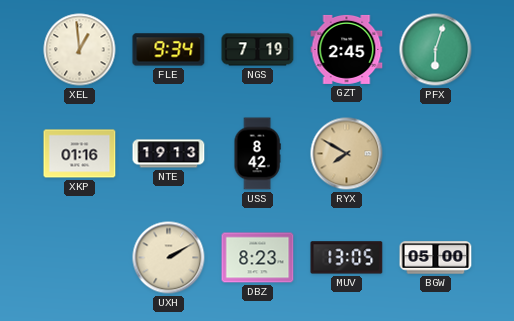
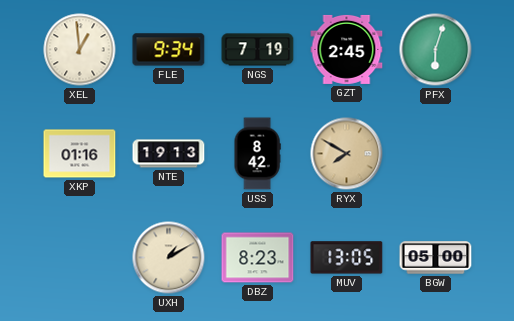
UXH: 2:10 -> 1:10
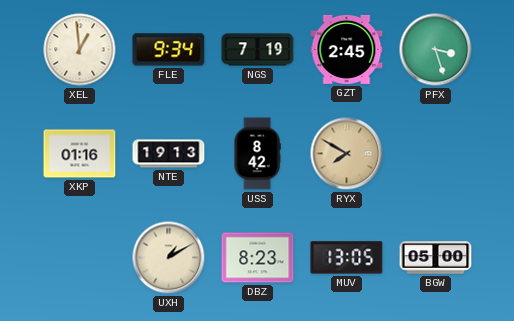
PFX: 6:03 -> 3:27
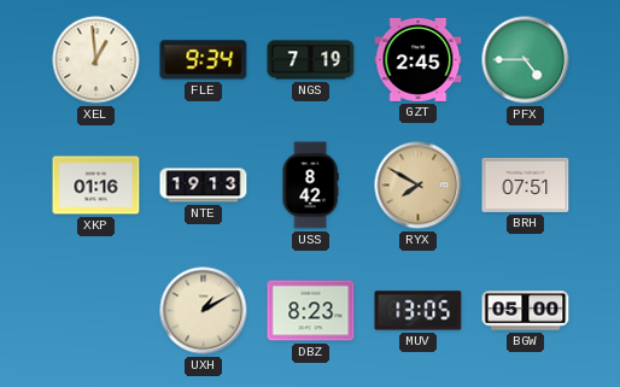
PFX: 3:27 -> 4:45
BRH: none -> 07:51
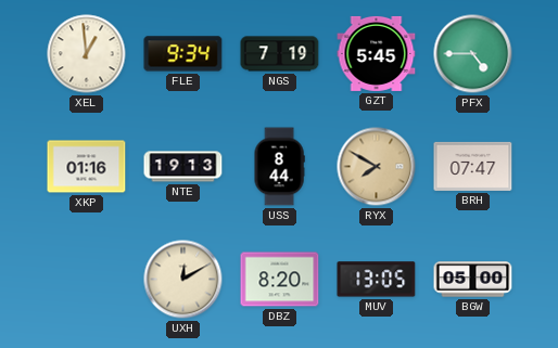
GZT: 2:45 -> 5:45
USS: 8:42 -> 8:44
BRH: 07:51 -> 07:47
UXH: 1:10 -> 12:10
DBZ: 8:23 -> 8:20
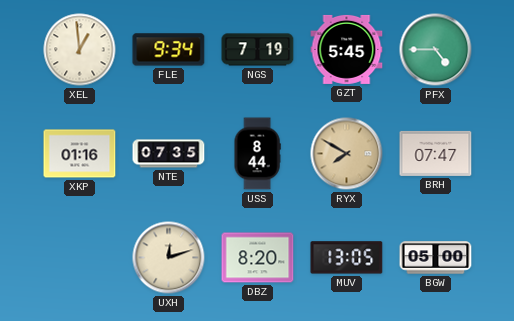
NTE: 19:13 -> 07:35
UXH: 12:10 -> 12:12
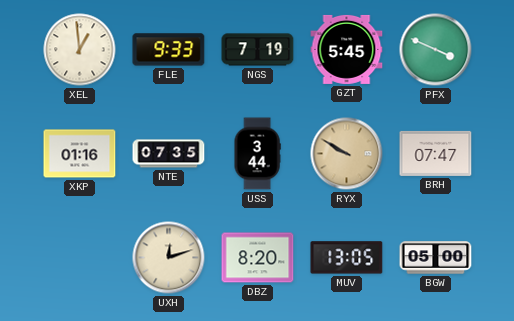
FLE: 9:34 -> 9:33
PFX: 4:45 -> 3:49
USS: 8:44 -> 3:44
RYX: 7:50 -> 9:50
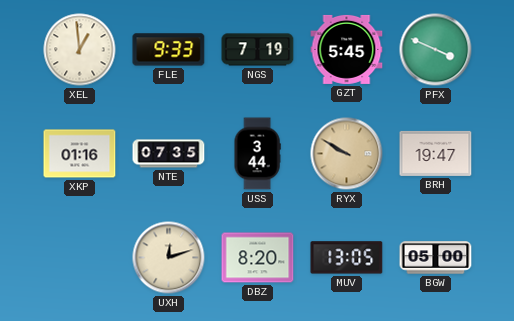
BRH: 07:47 -> 19:47
